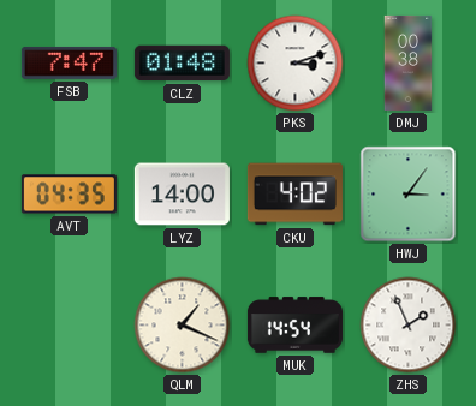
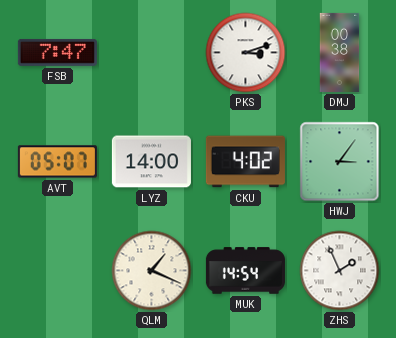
CLZ: 01:48 -> none
AVT: 04:35 -> 05:07
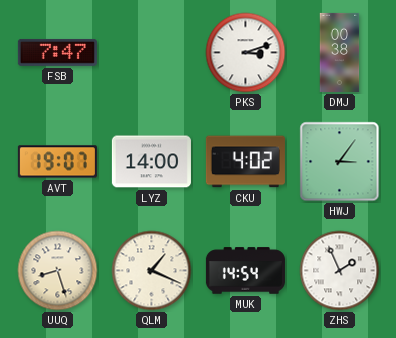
AVT: 05:07 -> 19:07
UUQ: none -> 8:27
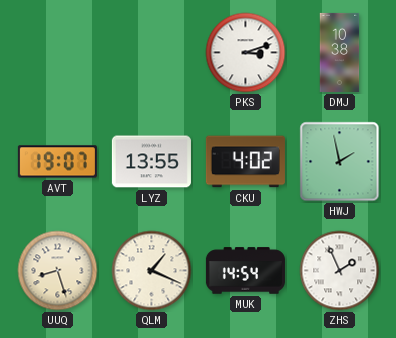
FSB: 7:47 -> none
DMJ: 00:38 -> 10:38
LYZ: 14:00 -> 13:55
HWJ: 3:06 -> 1:58
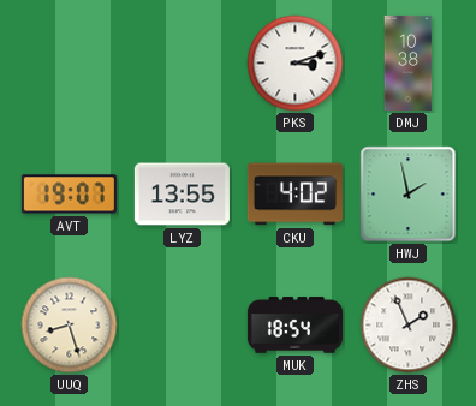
QLM: 1:19 -> none
MUK: 14:54 -> 18:54
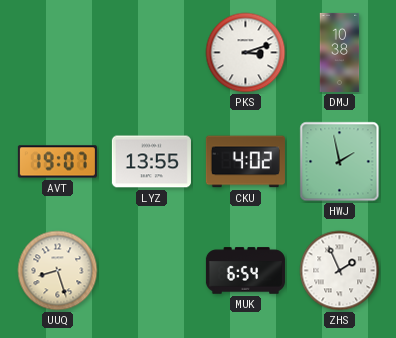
MUK: 18:54 -> 6:54
